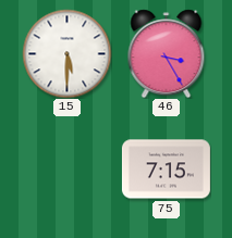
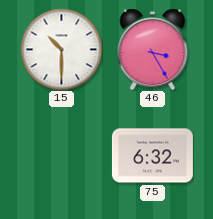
15: 5:30 -> 10:30
75: 7:15 -> 6:32
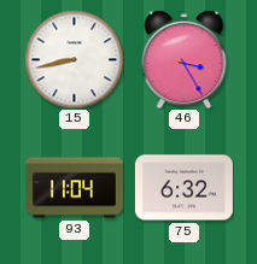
15: 10:30 -> 8:43
93: none -> 11:04
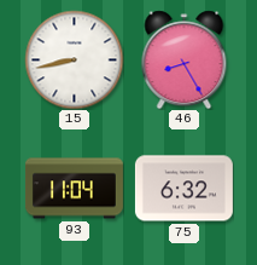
46: 3:25 -> 8:25
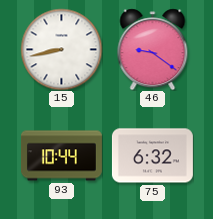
46: 8:25 -> 9:21
93: 11:04 -> 10:44
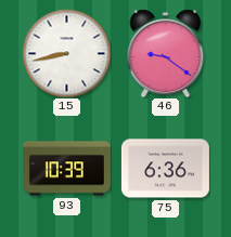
93: 10:44 -> 10:39
75: 6:32 -> 6:36
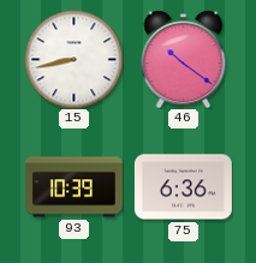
46: 9:21 -> 10:21
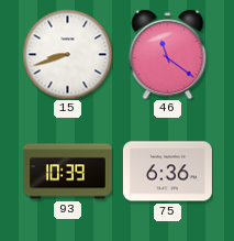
15: 8:43 -> 8:42
46: 10:21 -> 11:21
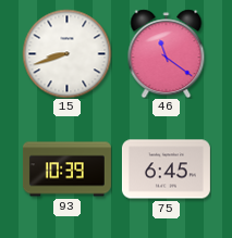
75: 6:36 -> 6:45
